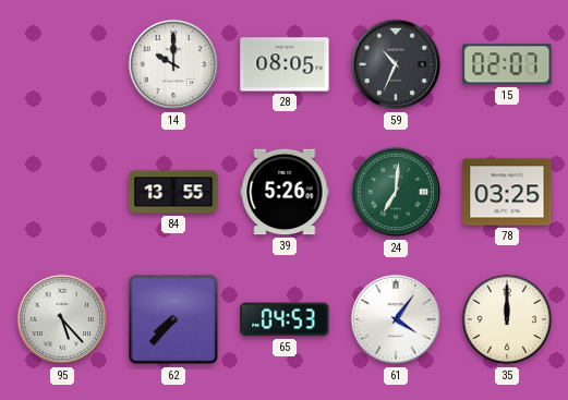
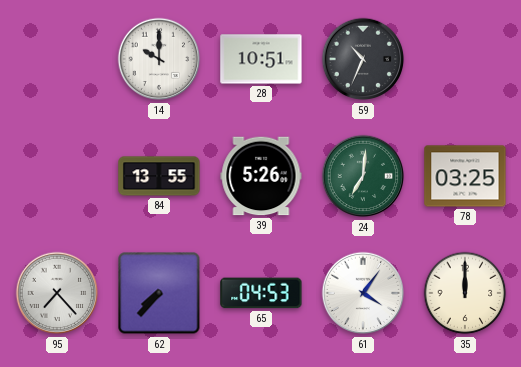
28: 08:05 -> 10:51
15: 02:07 -> none
95: 5:23 -> 7:23
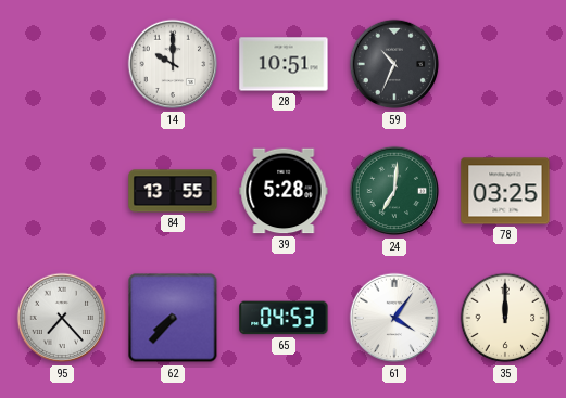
39: 5:26 -> 5:28
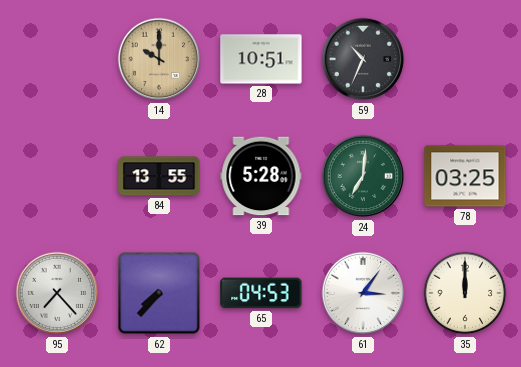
14 dial: white -> champagne
61: 4:06 -> 3:06
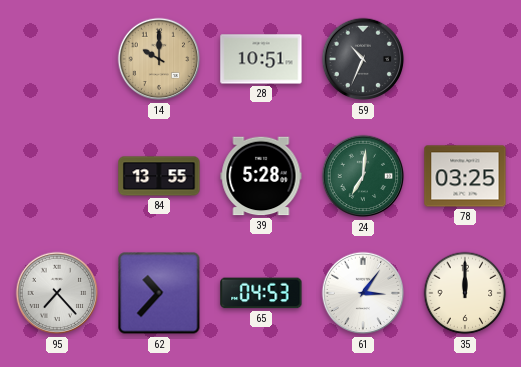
62: 7:37 -> 10:37
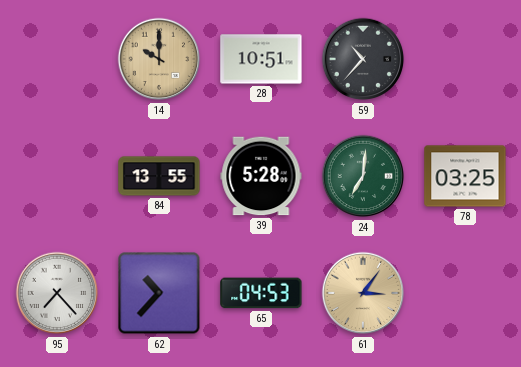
59: 10:34 -> 10:37
61 dial: white -> champagne
35: 12:00 -> none
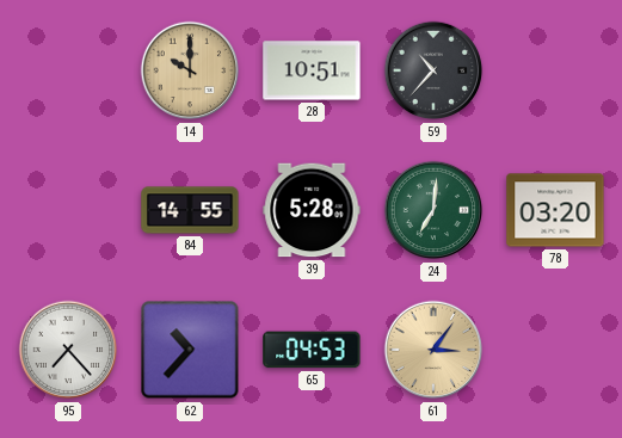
84: 13:55 -> 14:55
78: 03:25 -> 03:20
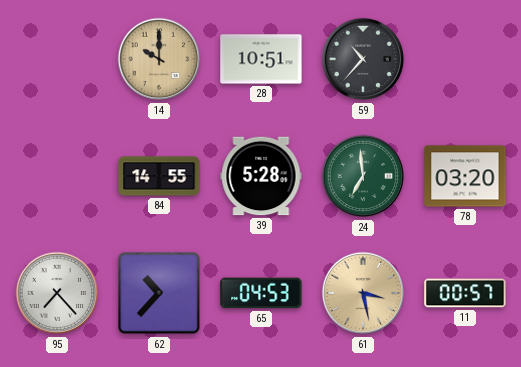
24: 7:01 -> 6:59
61: 3:06 -> 3:28
11: none -> 00:57
